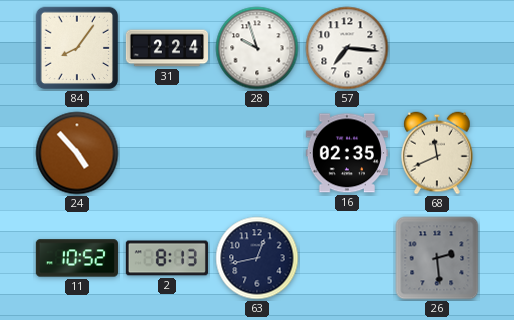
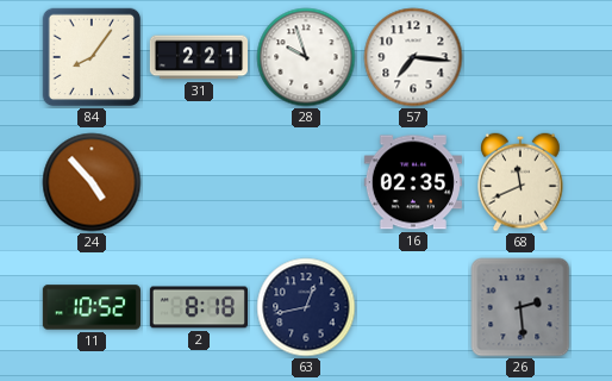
31: 2:24 -> 2:21
2: 8:13 -> 8:18
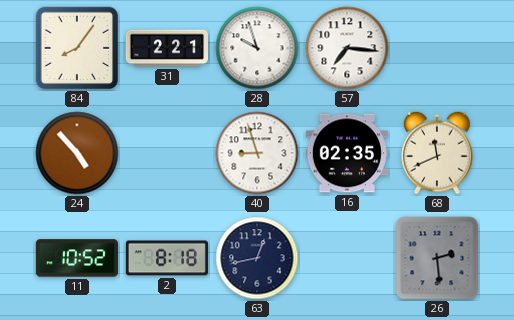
40: none -> 8:57
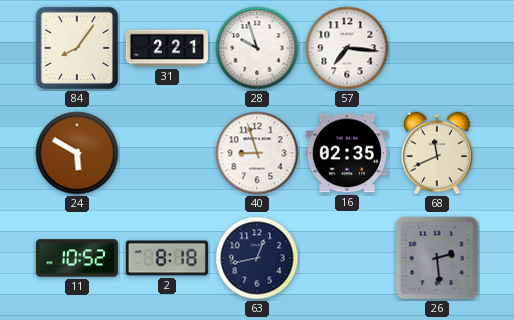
24: 4:53 -> 5:50
